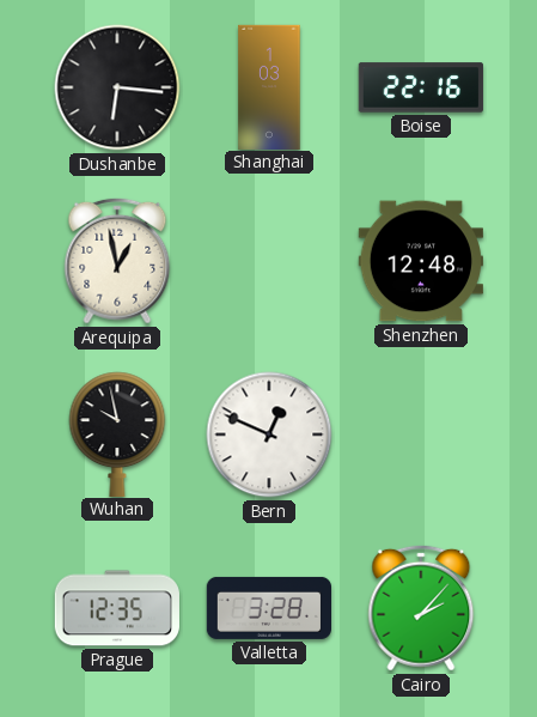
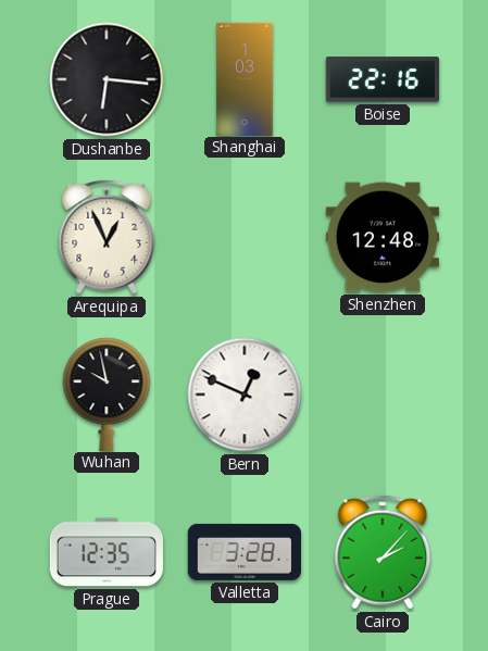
Arequipa: 12:58 -> 12:56
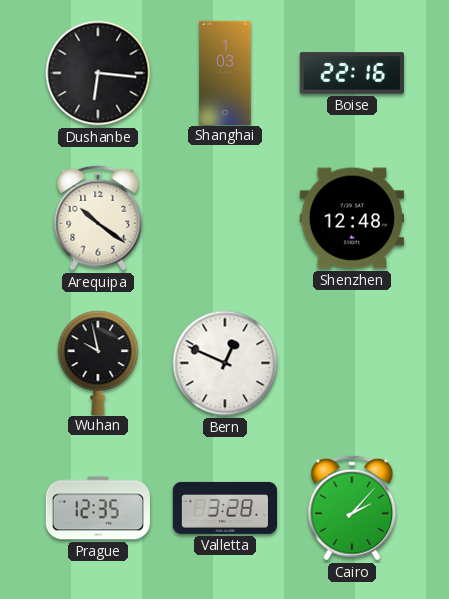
Arequipa: 12:56 -> 10:21
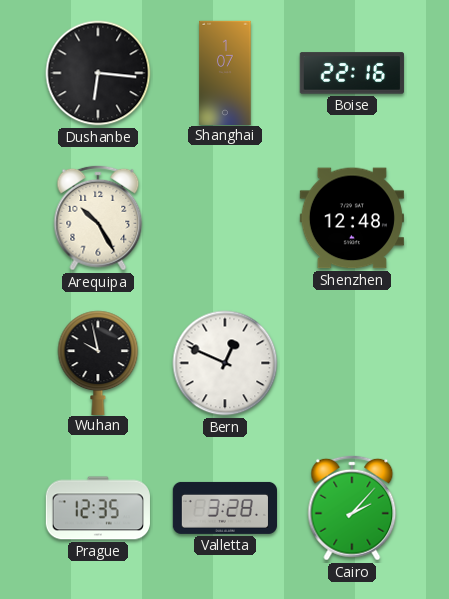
Shanghai: 1:03 -> 1:07
Arequipa: 10:21 -> 10:25
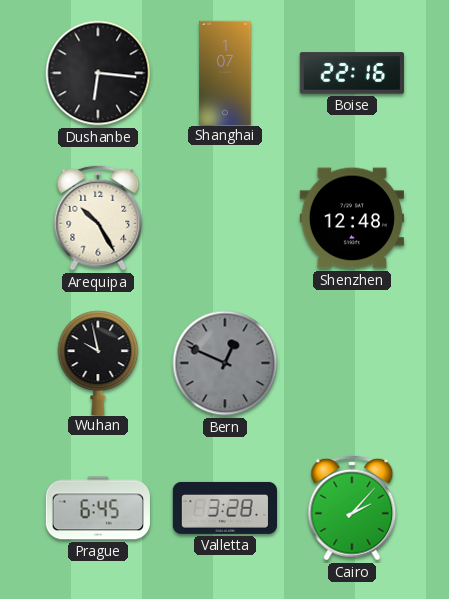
Bern dial: white -> grey
Prague: 12:35 -> 6:45
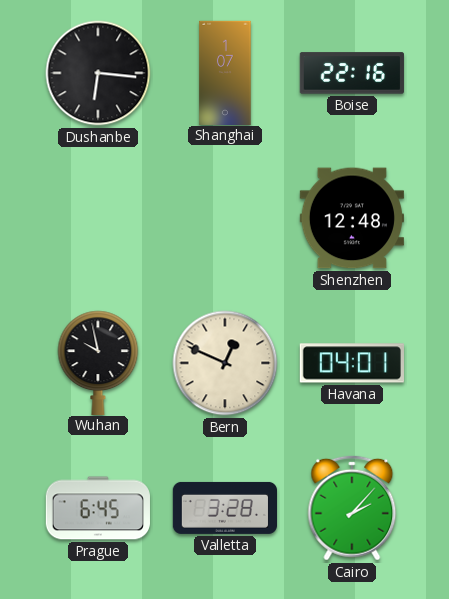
Arequipa: 10:25 -> none
Bern dial: grey -> cream
Havana: none -> 04:01
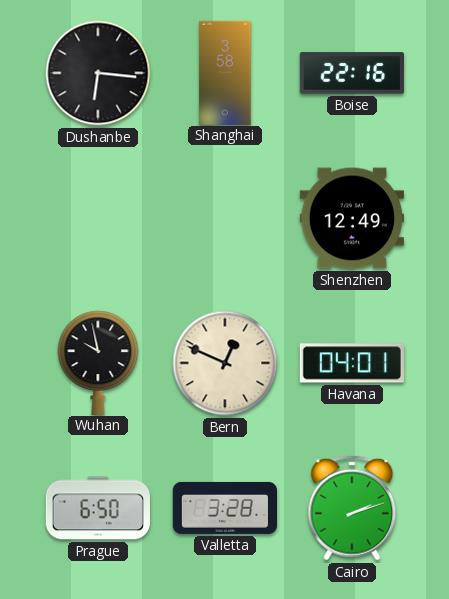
Shanghai: 1:07 -> 3:58
Shenzhen: 12:48 -> 12:49
Prague: 6:45 -> 6:50
Cairo: 2:07 -> 2:12
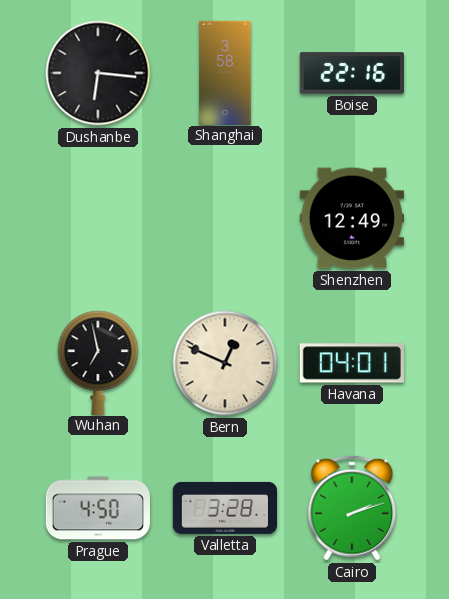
Wuhan: 9:58 -> 6:58
Prague: 6:50 -> 4:50
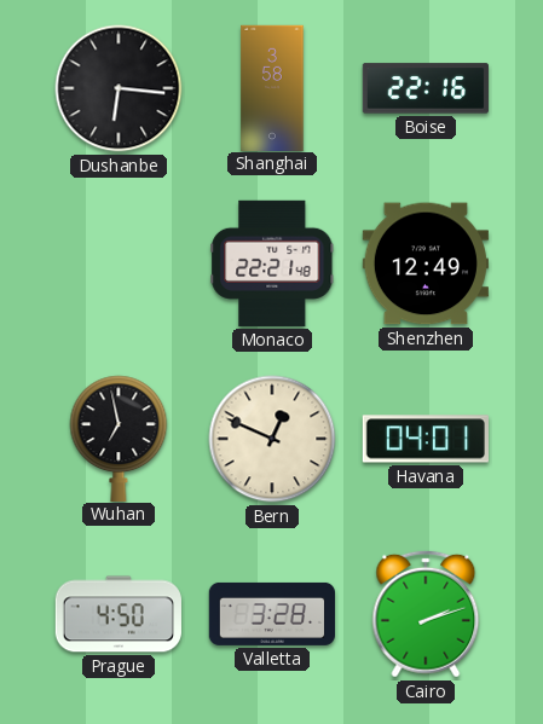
Monaco: none -> 22:21
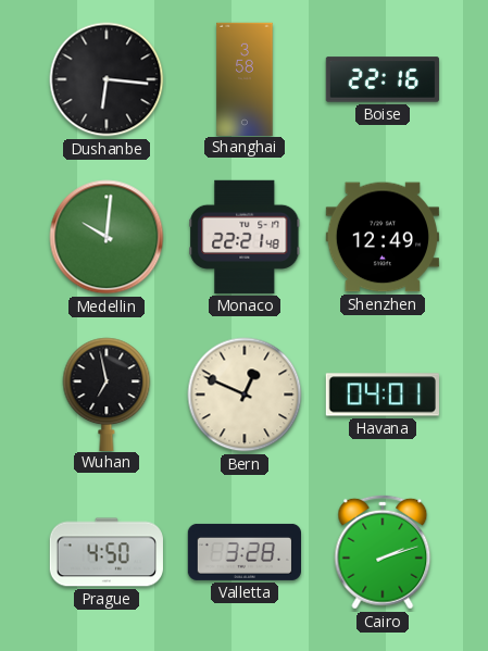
Medellin: none -> 10:01
